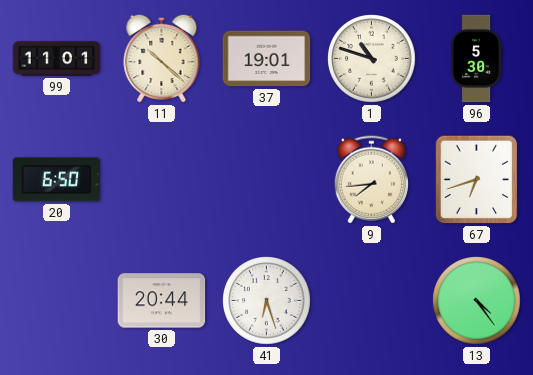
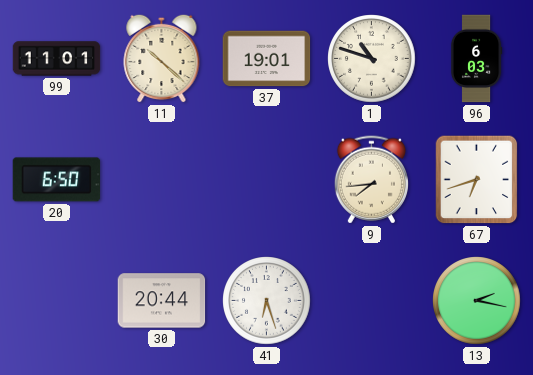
96: 5:30 -> 6:03
13: 4:24 -> 2:17
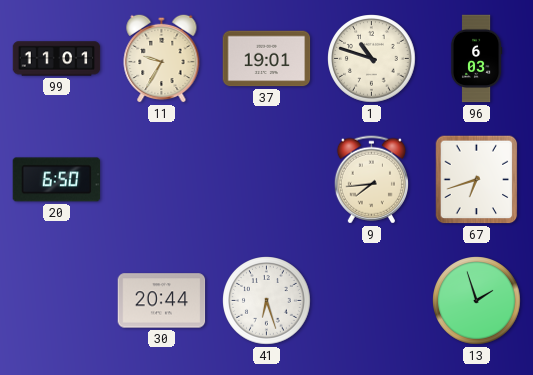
11: 10:22 -> 9:35
13: 2:17 -> 1:57
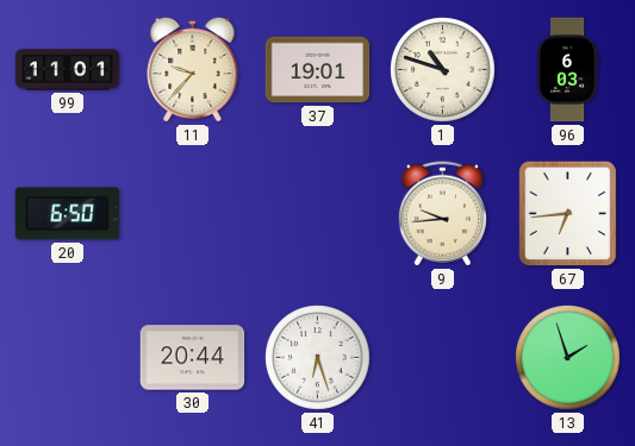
11: 9:35 -> 9:37
9: 7:44 -> 9:44
67: 6:42 -> 6:44
